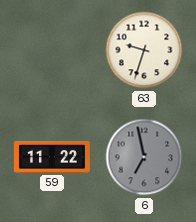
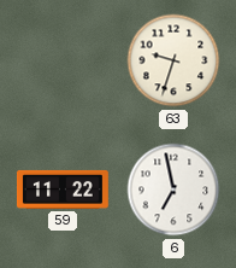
6 dial: grey -> white
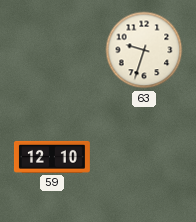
59: 11:22 -> 12:10
6: 6:58 -> none
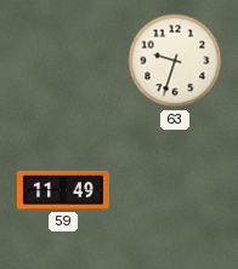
59: 12:10 -> 11:49
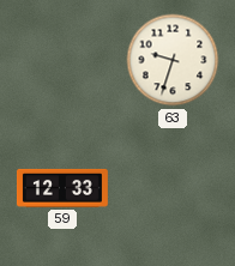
59: 11:49 -> 12:33
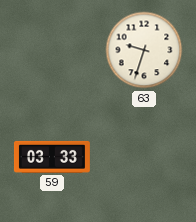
59: 12:33 -> 03:33
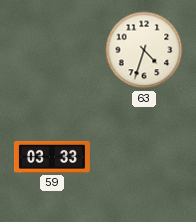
63: 9:33 -> 4:33
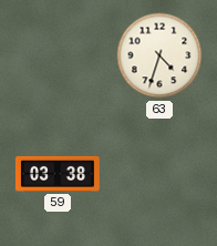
59: 03:33 -> 03:38
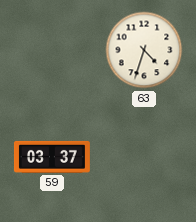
59: 03:38 -> 03:37
